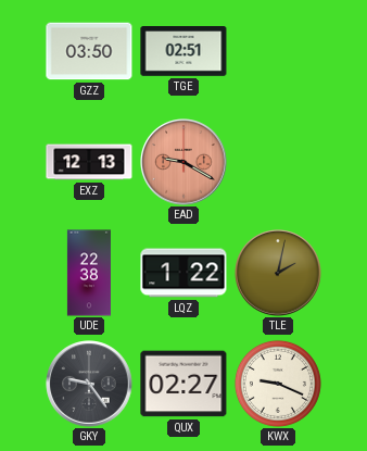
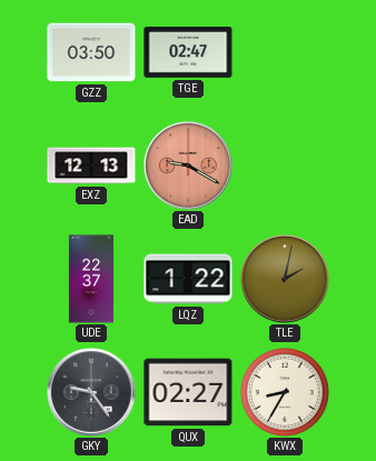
TGE: 02:51 -> 02:47
UDE: 22:38 -> 22:37
KWX: 9:19 -> 8:35
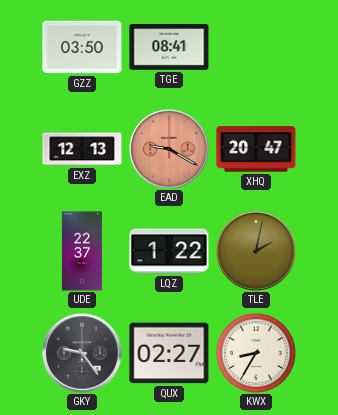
TGE: 02:47 -> 08:41
XHQ: none -> 20:47
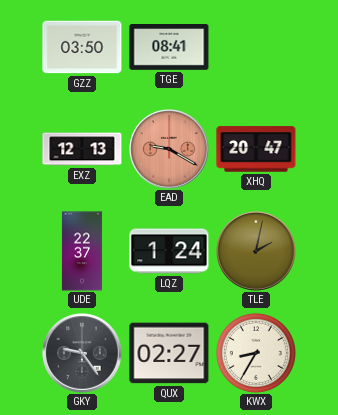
LQZ: 1:22 -> 1:24
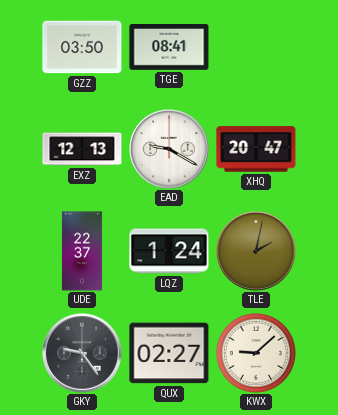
EAD dial: salmon -> white
KWX: 8:35 -> 9:08
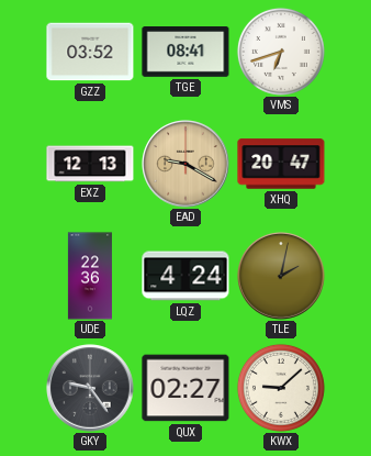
GZZ: 03:50 -> 03:52
VMS: none -> 6:42
EAD dial: white -> champagne
UDE: 22:37 -> 22:36
LQZ: 1:24 -> 4:24
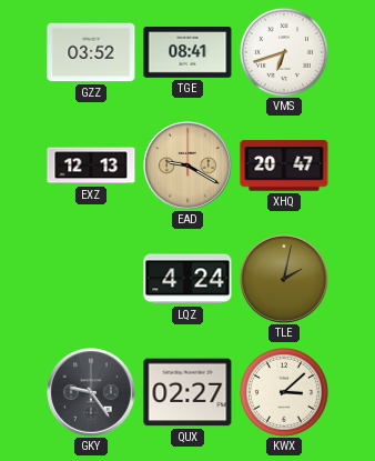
UDE: 22:36 -> none
KWX: 9:08 -> 3:08
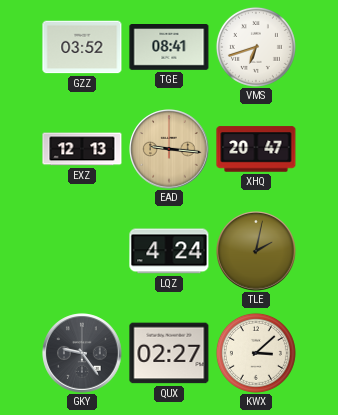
EAD: 9:20 -> 9:16
